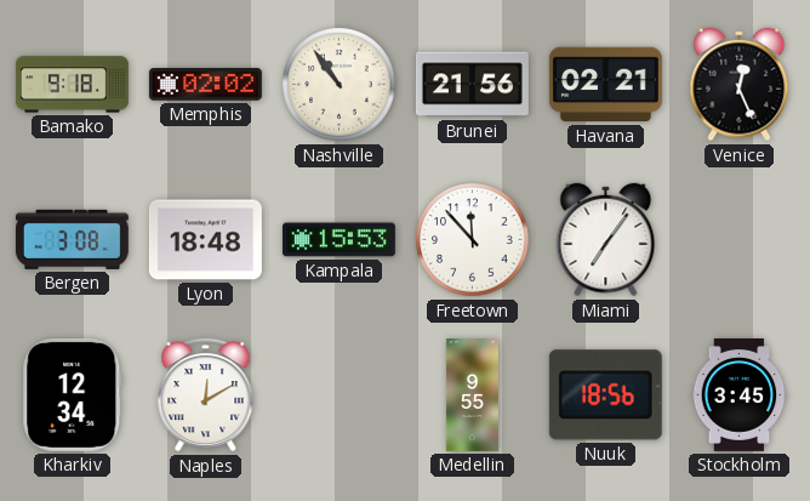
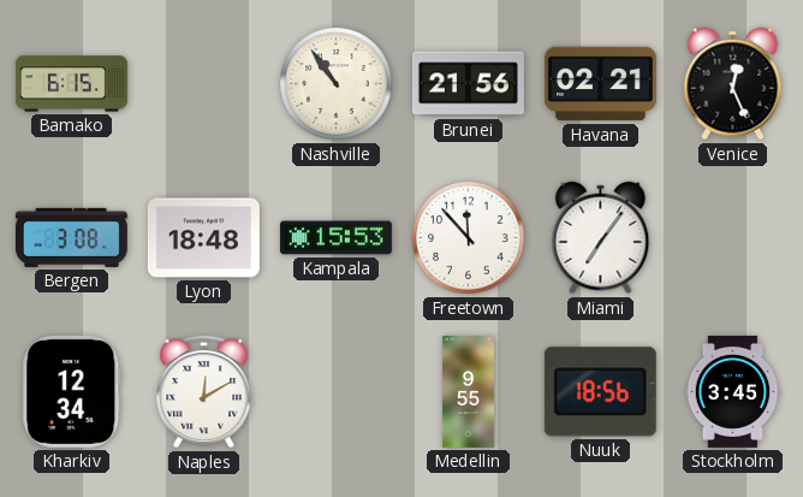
Bamako: 9:18 -> 6:15
Memphis: 02:02 -> none
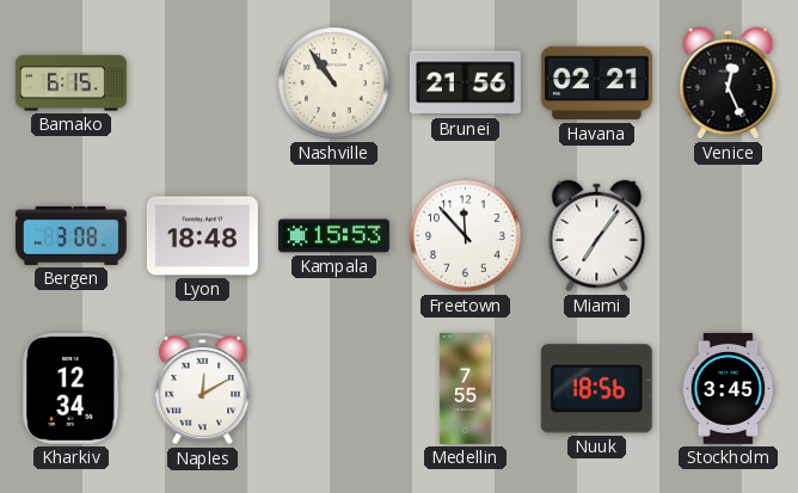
Medellin: 9:55 -> 7:55
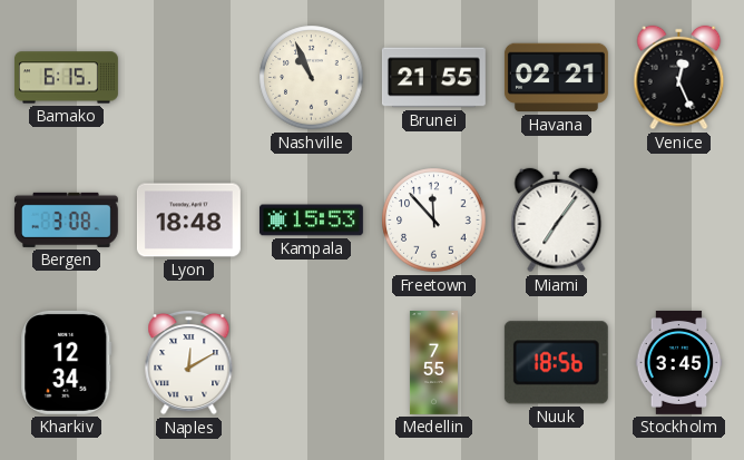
Nashville: 10:54 -> 10:56
Brunei: 21:56 -> 21:55
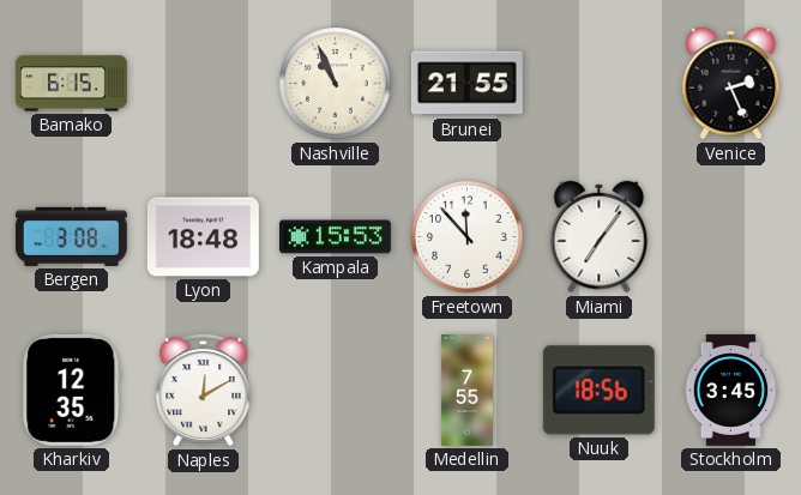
Havana: 02:21 -> none
Venice: 12:26 -> 2:26
Kharkiv: 12:34 -> 12:35
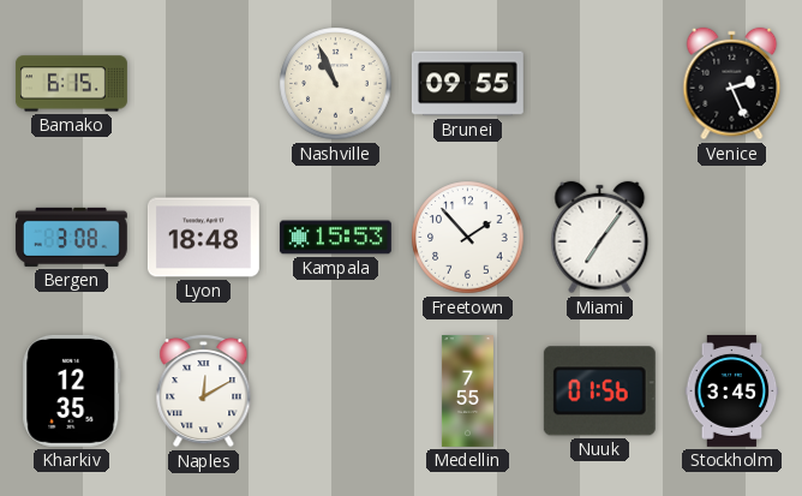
Brunei: 21:55 -> 09:55
Freetown: 11:53 -> 1:53
Nuuk: 18:56 -> 01:56
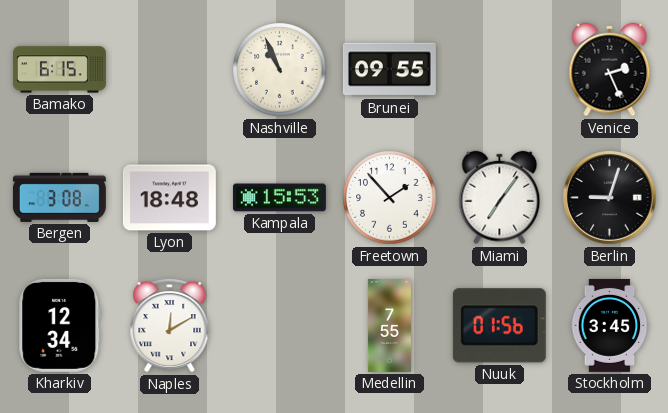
Berlin: none -> 9:03
Kharkiv: 12:35 -> 12:34
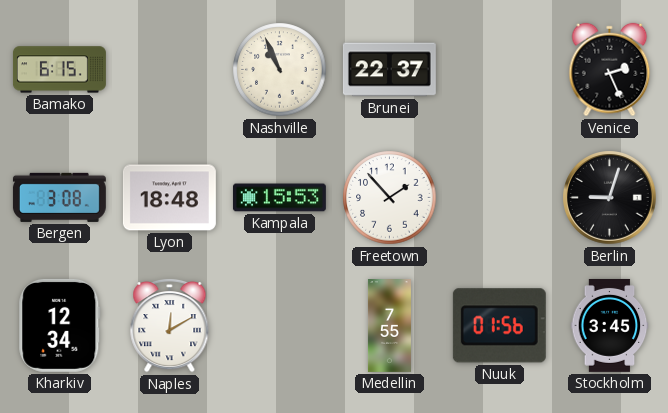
Brunei: 09:55 -> 22:37
Miami: 7:06 -> none
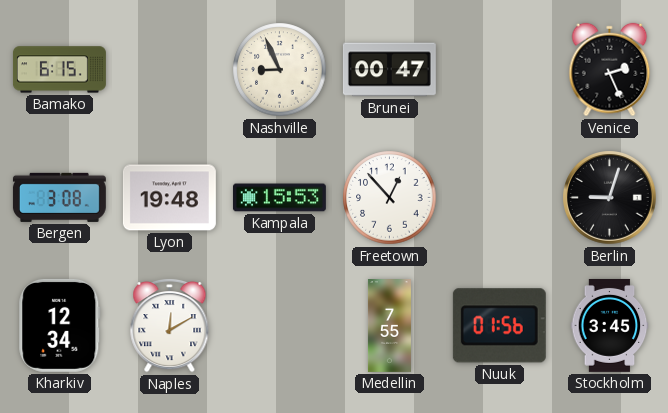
Nashville: 10:56 -> 8:56
Brunei: 22:37 -> 00:47
Lyon: 18:48 -> 19:48
Freetown: 1:53 -> 12:53
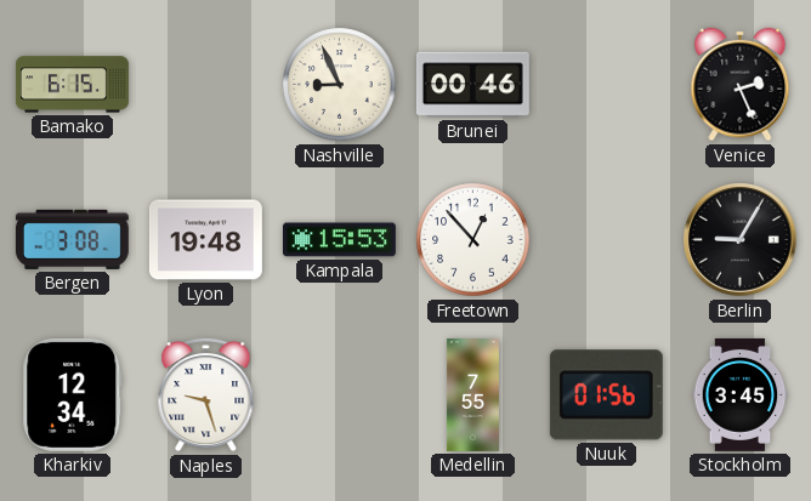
Brunei: 00:47 -> 00:46
Berlin: 9:03 -> 9:05
Naples: 12:10 -> 9:27
